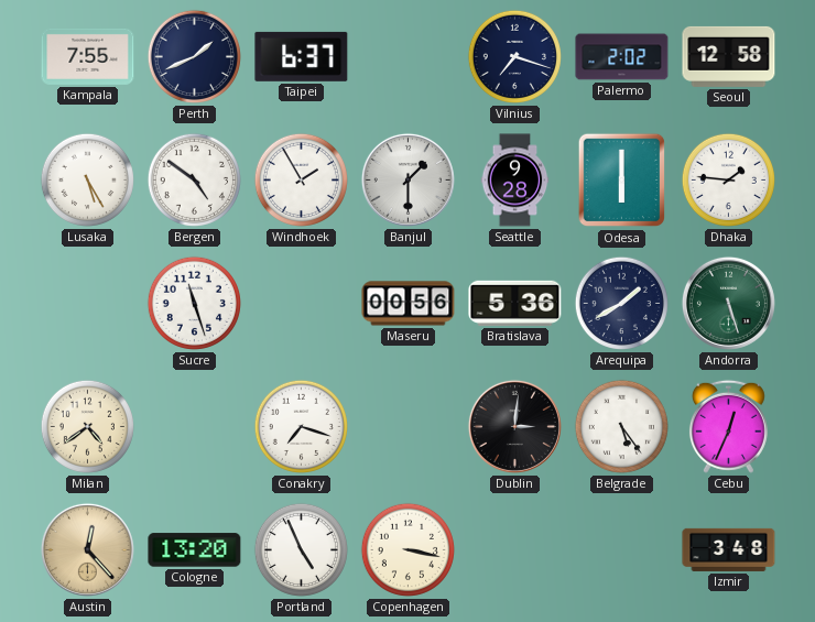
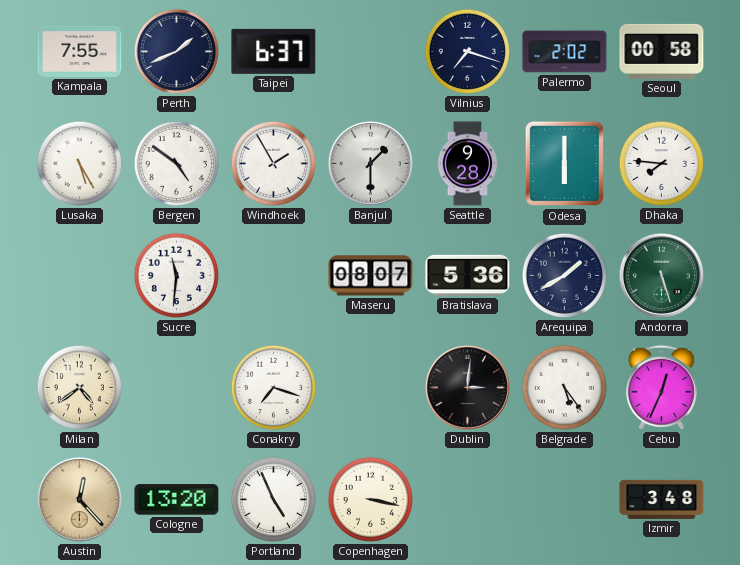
Seoul: 12:58 -> 00:58
Dhaka: 1:46 -> 7:46
Sucre: 11:27 -> 11:31
Maseru: 00:56 -> 08:07
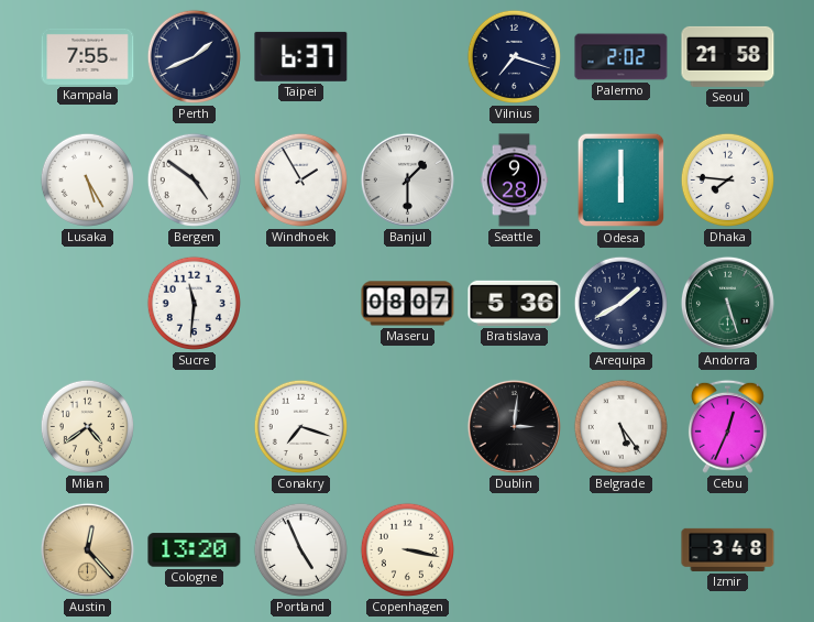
Seoul: 00:58 -> 21:58
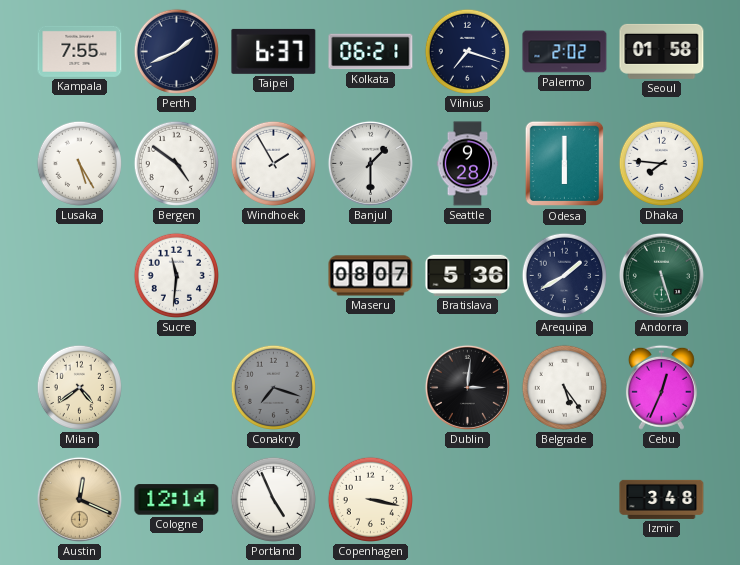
Kolkata: none -> 06:21
Seoul: 21:58 -> 01:58
Conakry dial: white -> grey
Austin: 12:23 -> 12:19
Cologne: 13:20 -> 12:14
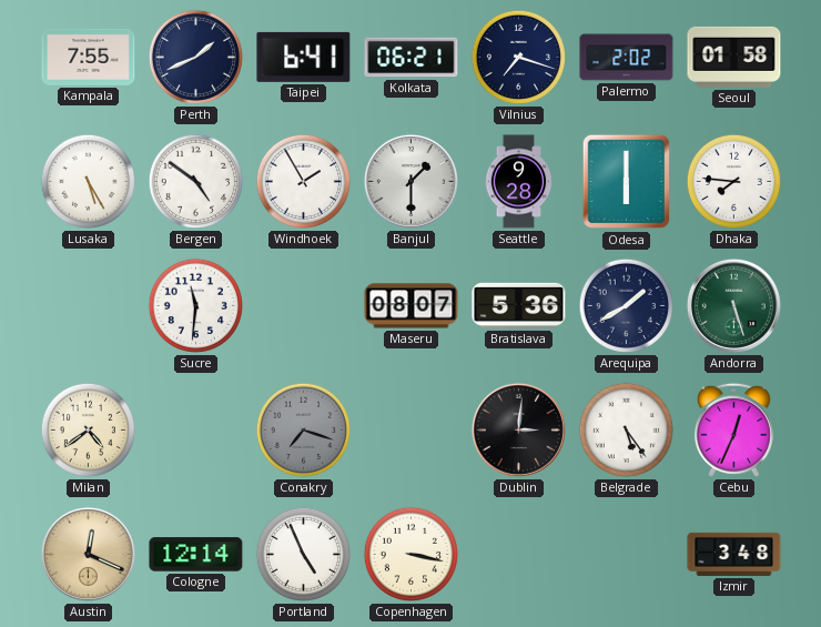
Taipei: 6:37 -> 6:41
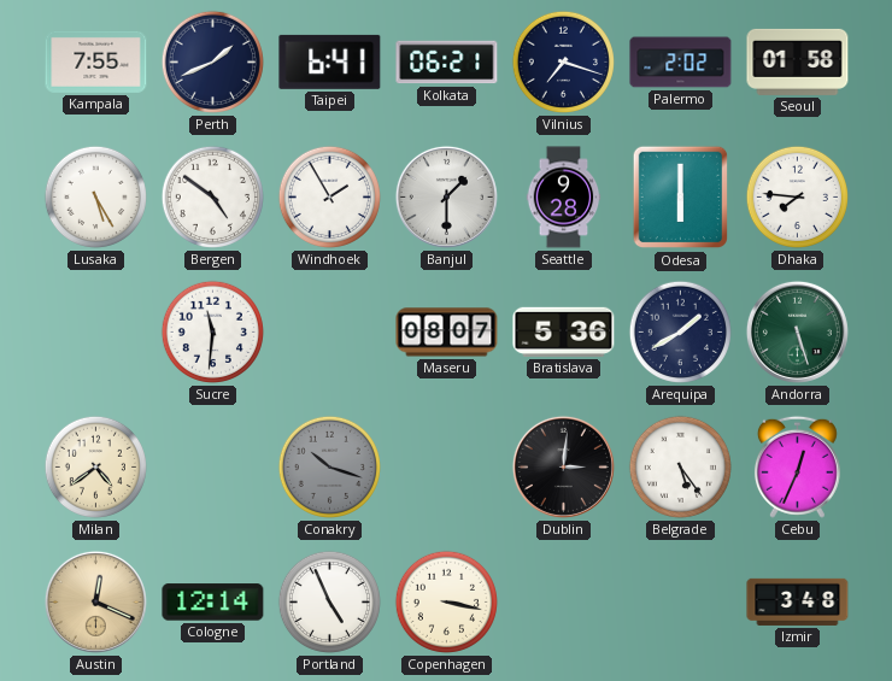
Conakry: 7:18 -> 10:18
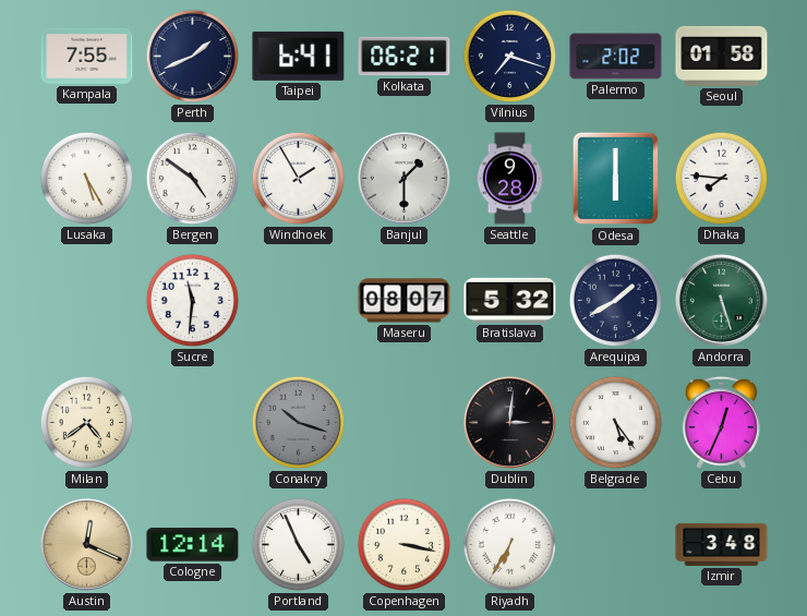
Bratislava: 5:36 -> 5:32
Riyadh: none -> 6:35
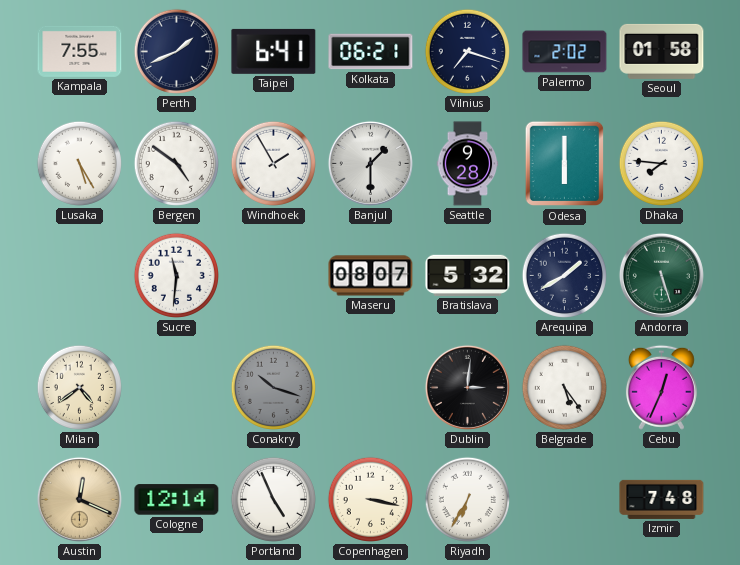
Izmir: 3:48 -> 7:48
